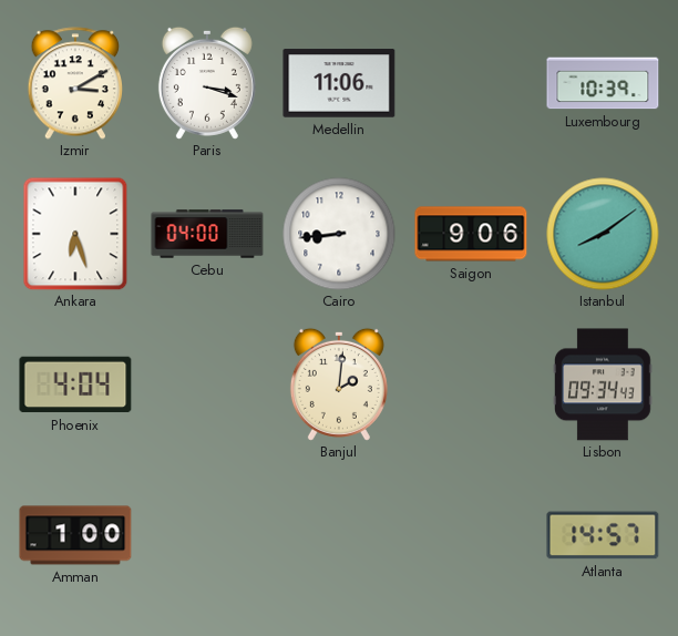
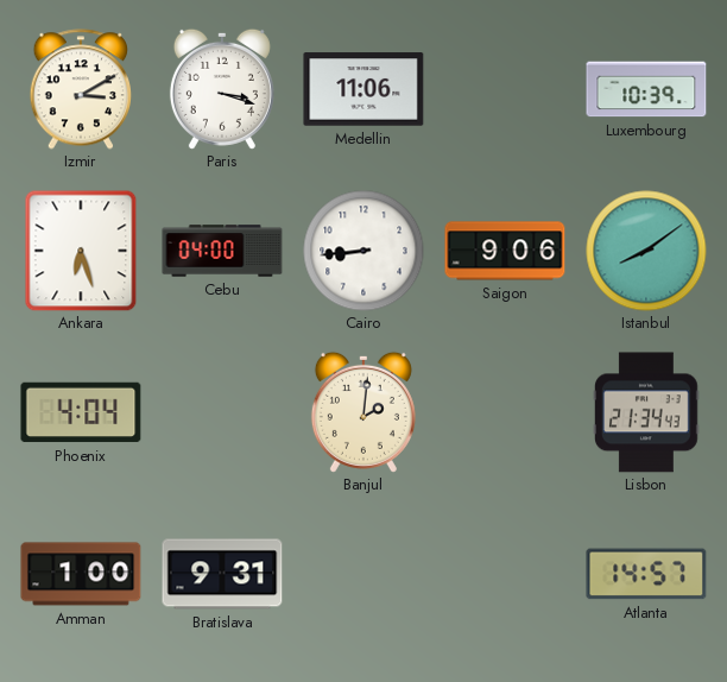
Lisbon: 09:34 -> 21:34
Bratislava: none -> 9:31
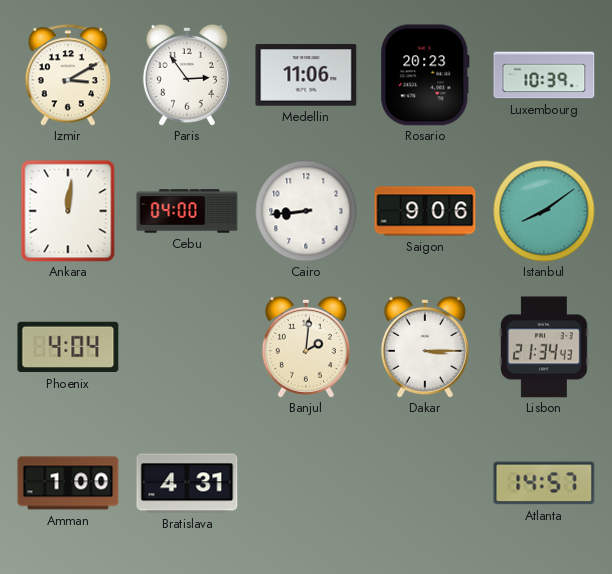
Paris: 3:18 -> 2:54
Rosario: none -> 20:23
Ankara: 6:27 -> 12:01
Dakar: none -> 3:15
Bratislava: 9:31 -> 4:31
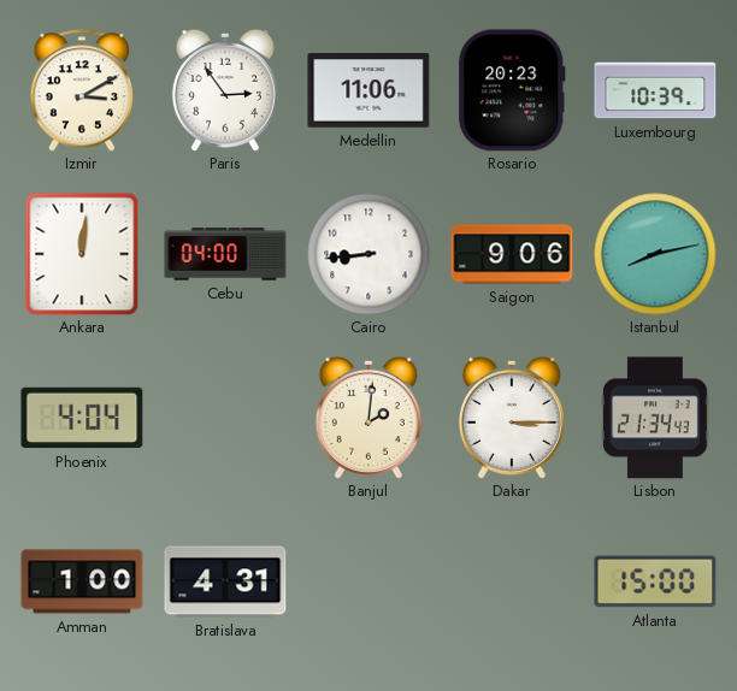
Istanbul: 8:09 -> 8:13
Atlanta: 14:57 -> 15:00
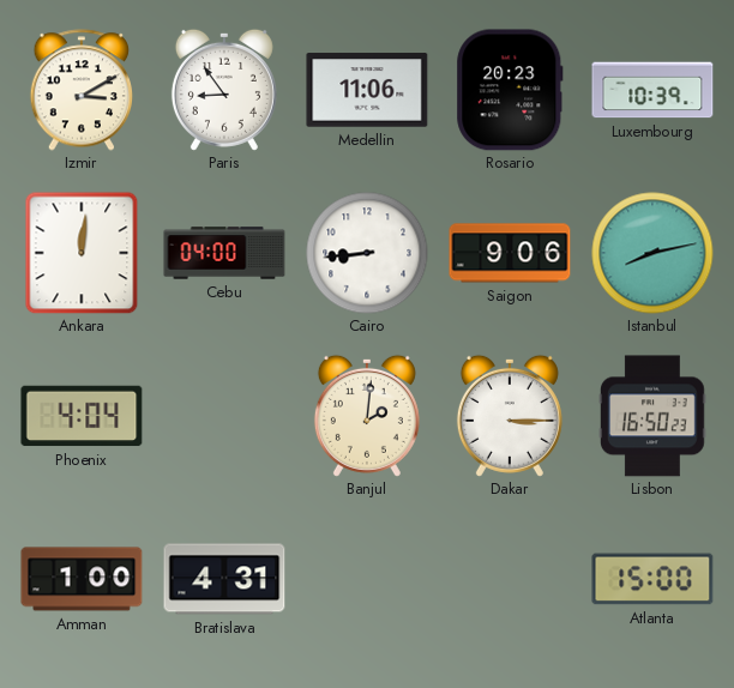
Paris: 2:54 -> 8:54
Lisbon: 21:34 -> 16:50
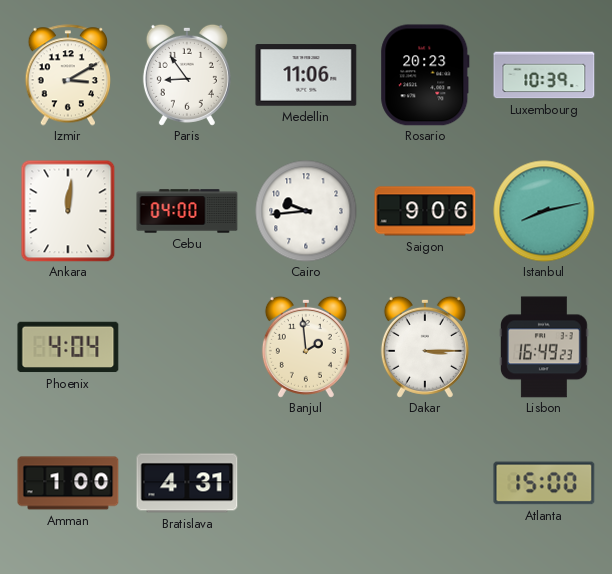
Cairo: 8:44 -> 9:44
Banjul: 2:01 -> 1:59
Lisbon: 16:50 -> 16:49
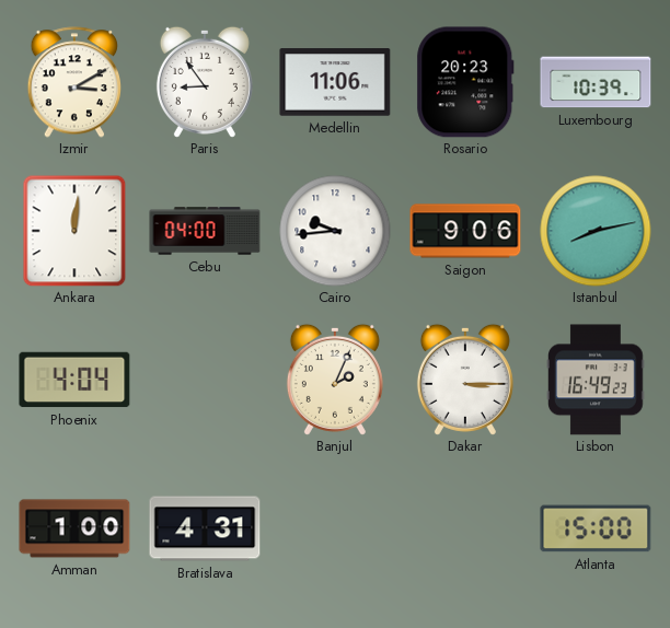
Banjul: 1:59 -> 2:04
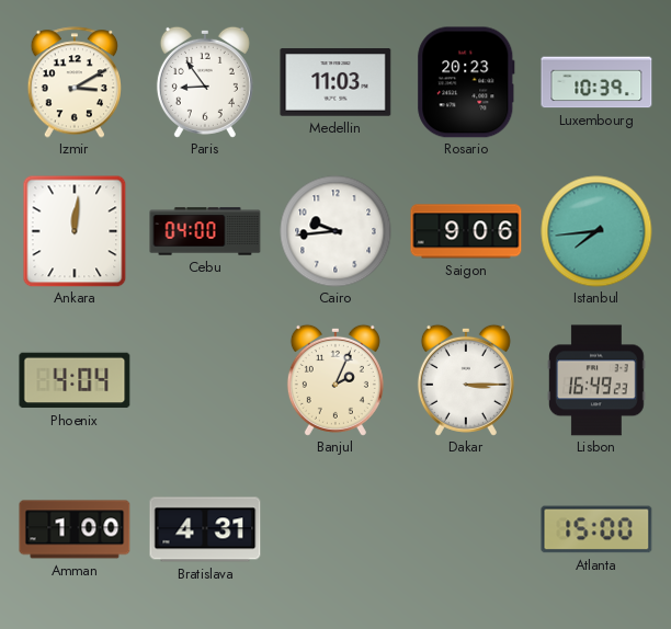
Medellin: 11:06 -> 11:03
Istanbul: 8:13 -> 7:44
